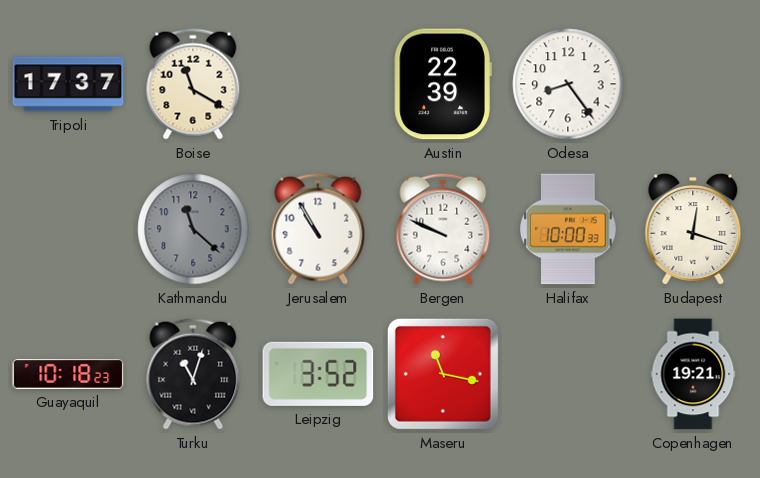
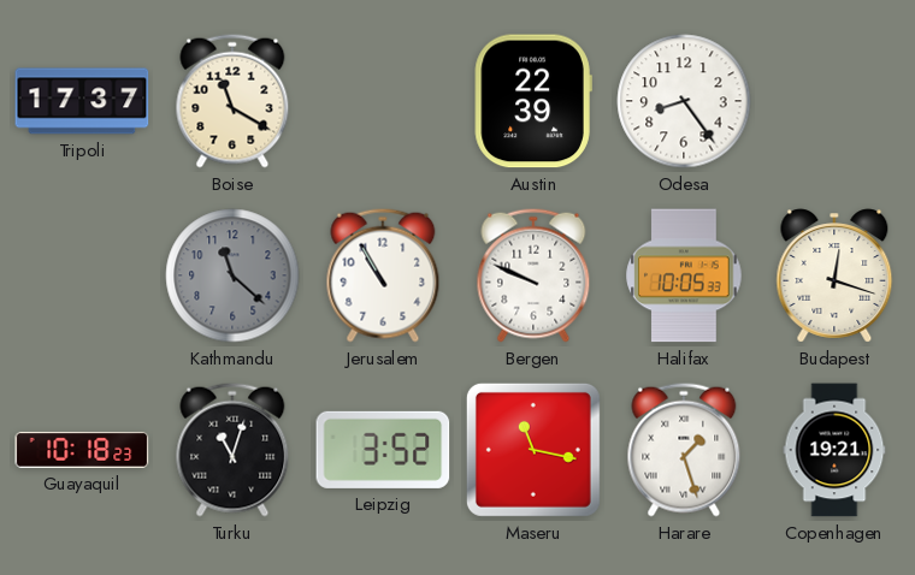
Halifax: 10:00 -> 10:05
Harare: none -> 1:27
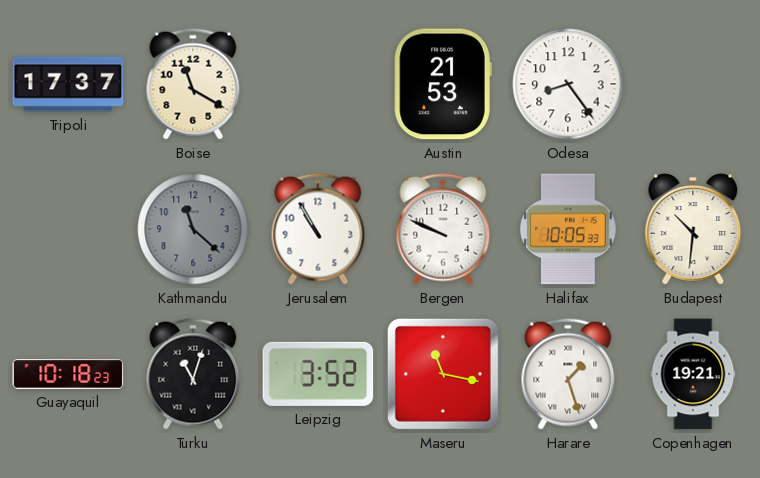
Austin: 22:39 -> 21:53
Budapest: 12:18 -> 10:31
